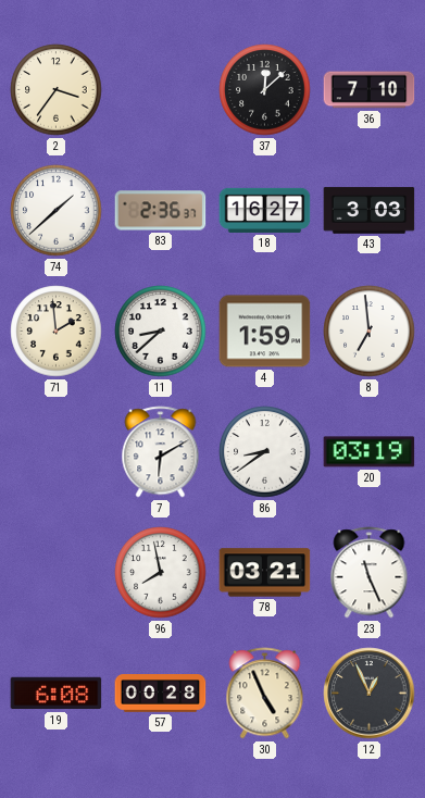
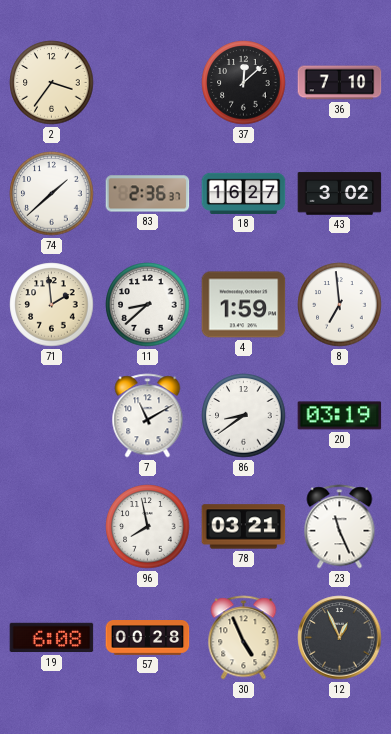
43: 3:03 -> 3:02
7: 6:10 -> 11:10
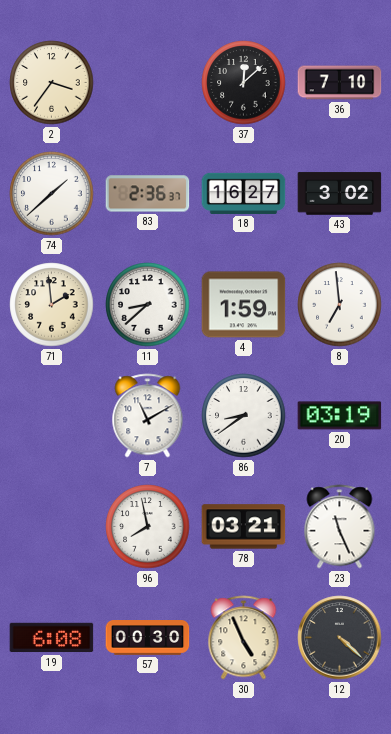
57: 00:28 -> 00:30
12: 12:56 -> 4:22
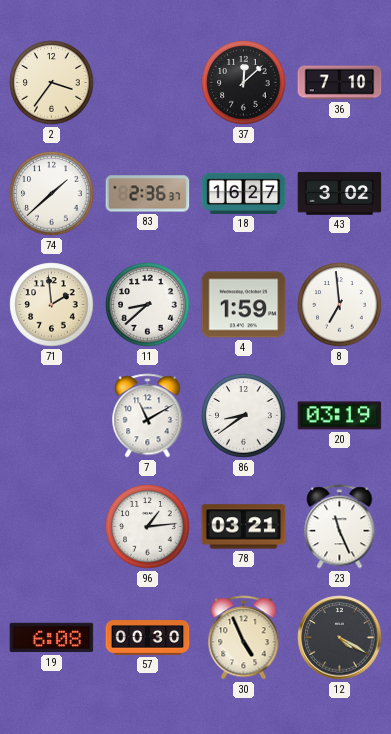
96: 7:58 -> 1:14
12: 4:22 -> 4:20
